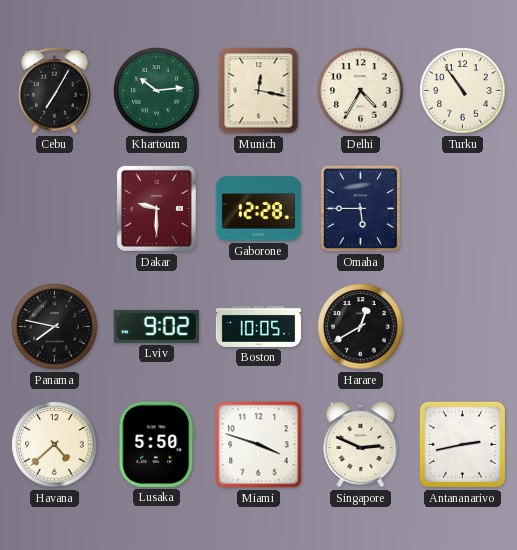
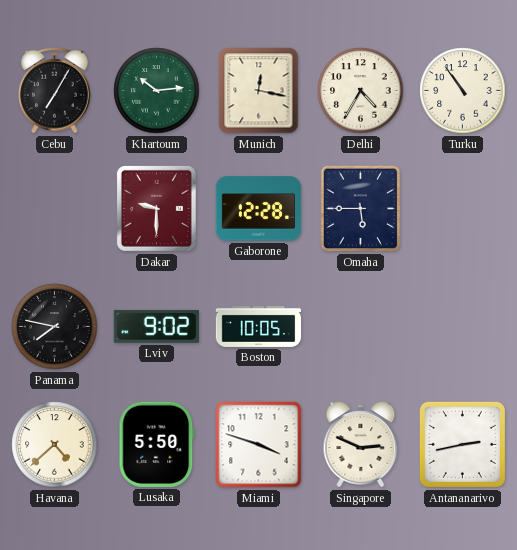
Harare: 12:40 -> none
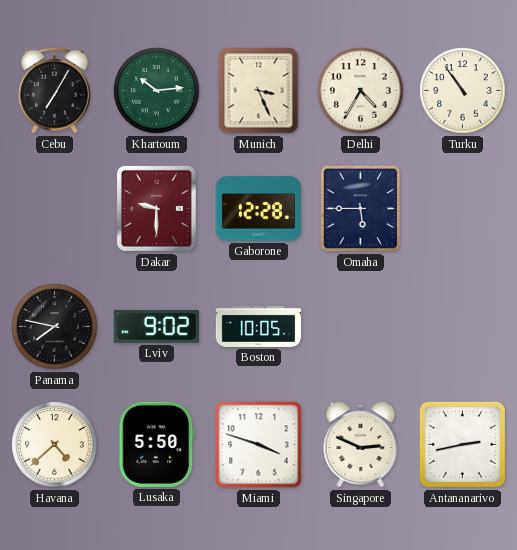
Munich: 12:17 -> 3:26
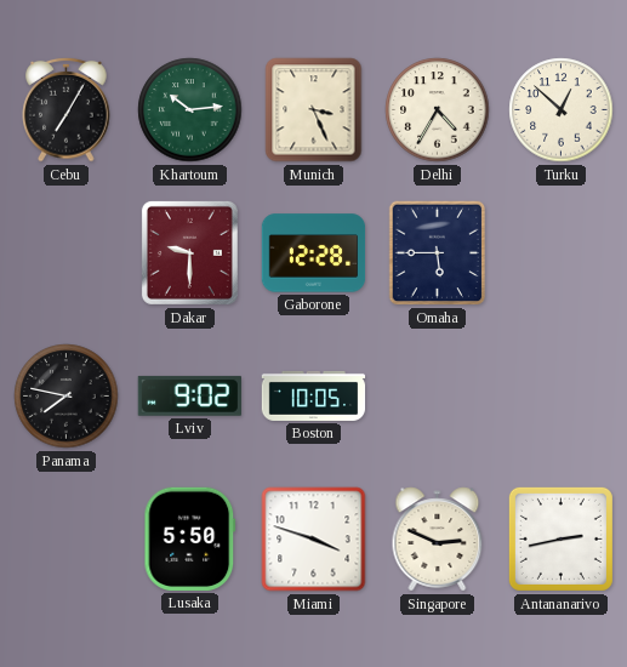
Turku: 10:54 -> 12:52
Havana: 4:38 -> none
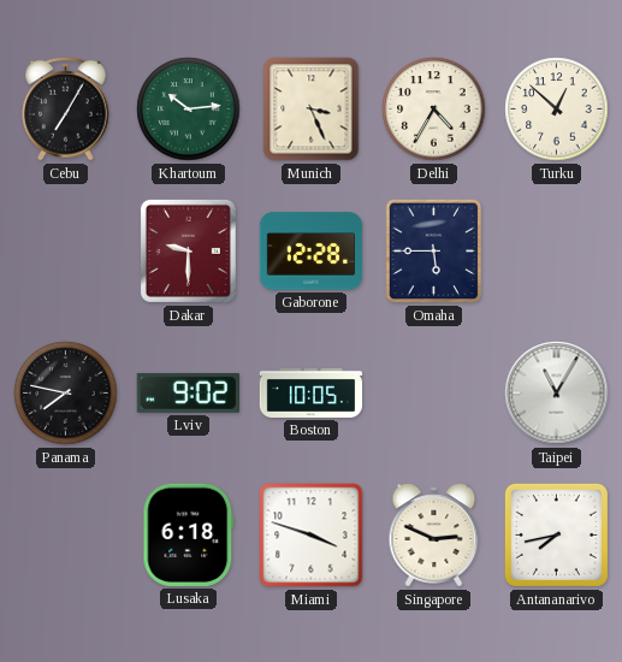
Taipei: none -> 11:05
Lusaka: 5:50 -> 6:18
Antananarivo: 2:43 -> 7:43
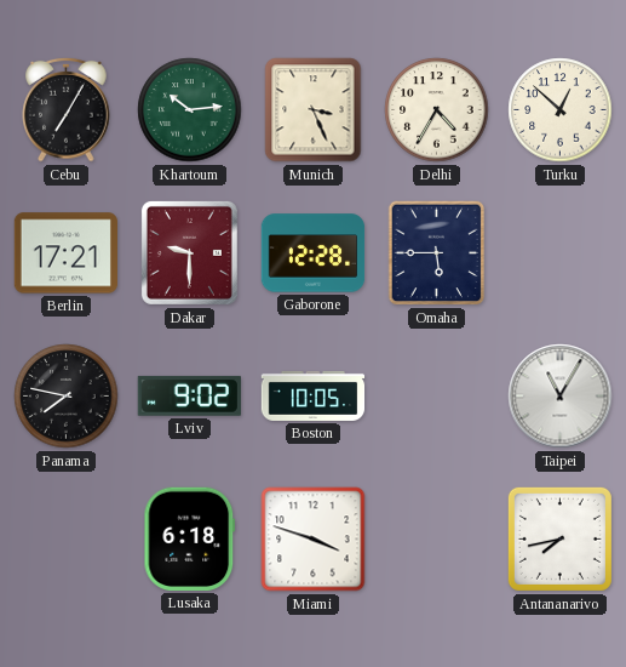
Berlin: none -> 17:21
Singapore: 2:49 -> none
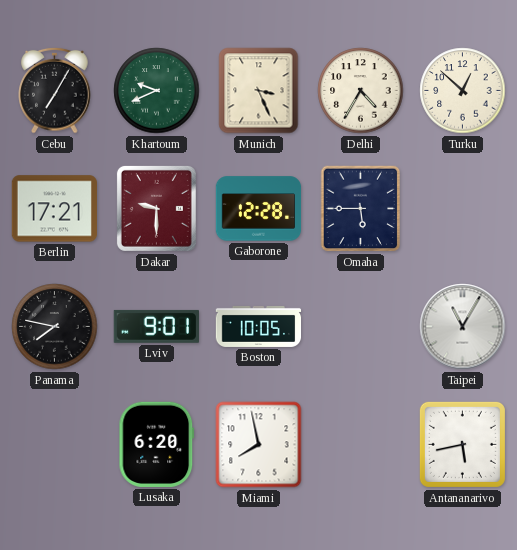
Khartoum: 10:14 -> 9:41
Lviv: 9:02 -> 9:01
Lusaka: 6:18 -> 6:20
Miami: 3:48 -> 7:58
Antananarivo: 7:43 -> 5:43
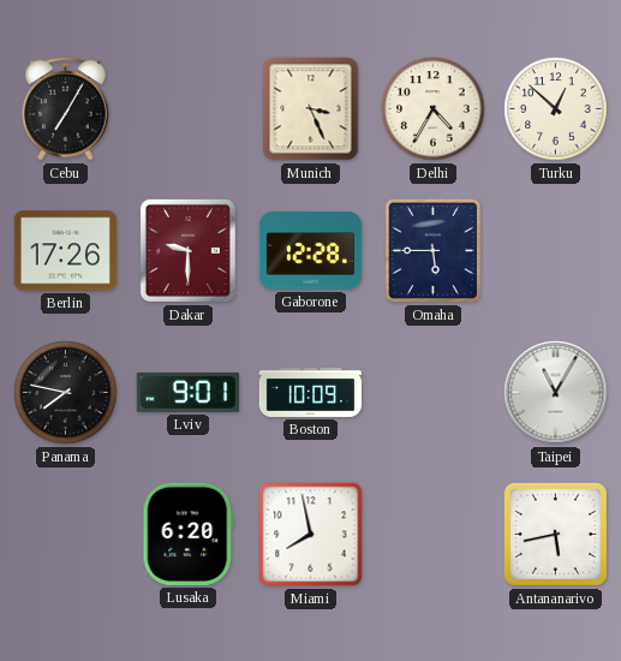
Khartoum: 9:41 -> none
Berlin: 17:21 -> 17:26
Boston: 10:05 -> 10:09
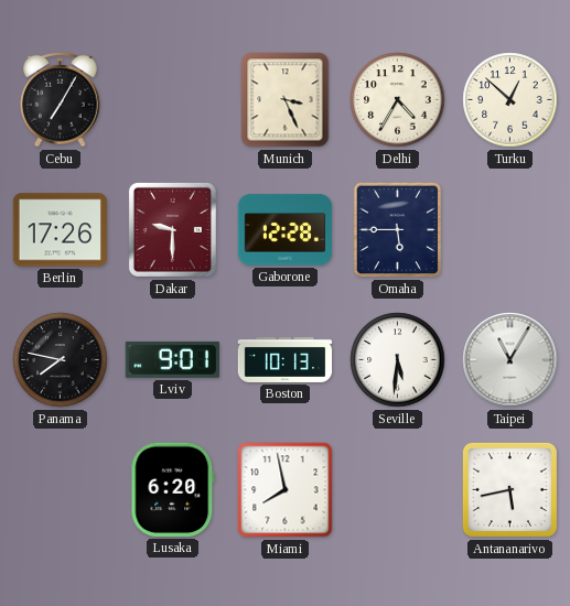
Boston: 10:09 -> 10:13
Seville: none -> 5:31
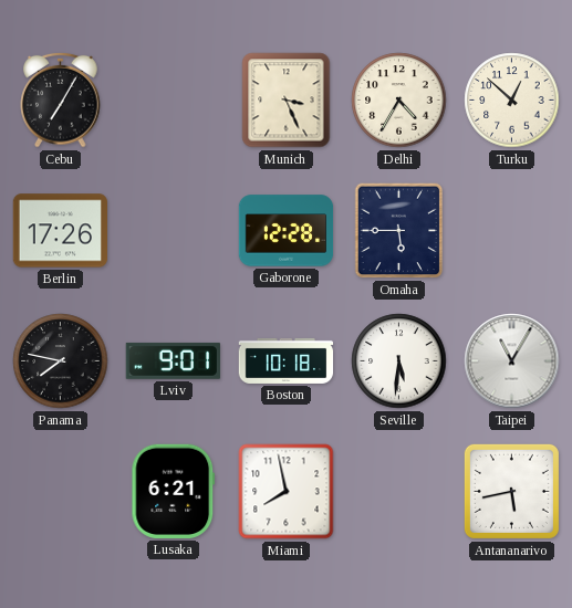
Dakar: 9:30 -> none
Boston: 10:13 -> 10:18
Lusaka: 6:20 -> 6:21
